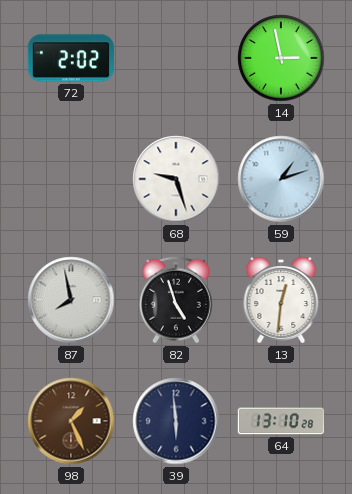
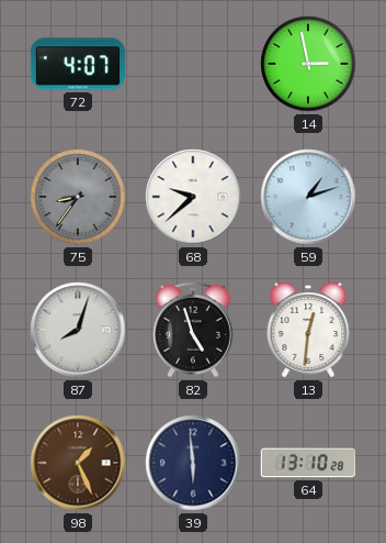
72: 2:02 -> 4:07
75: none -> 8:36
68: 9:27 -> 9:38
87: 7:58 -> 8:03
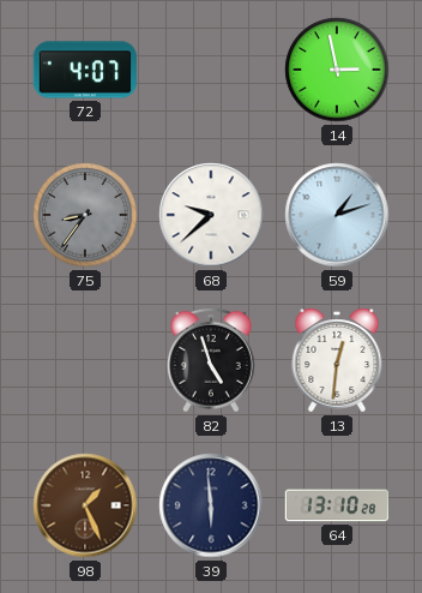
87: 8:03 -> none
